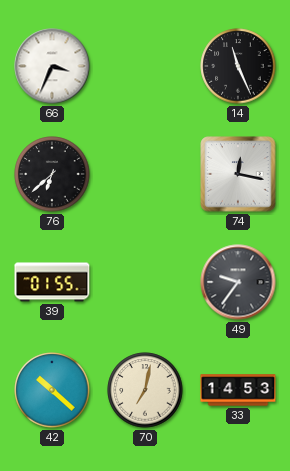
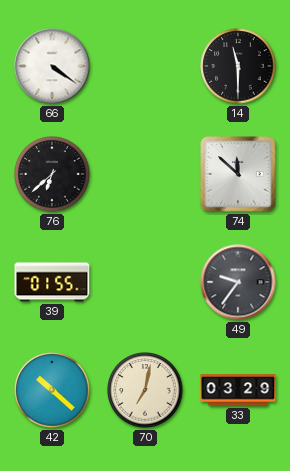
66: 3:34 -> 4:21
14: 11:26 -> 11:30
74: 12:17 -> 11:52
33: 14:53 -> 03:29
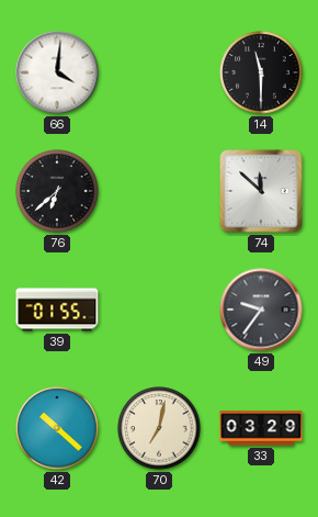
66: 4:21 -> 4:01
